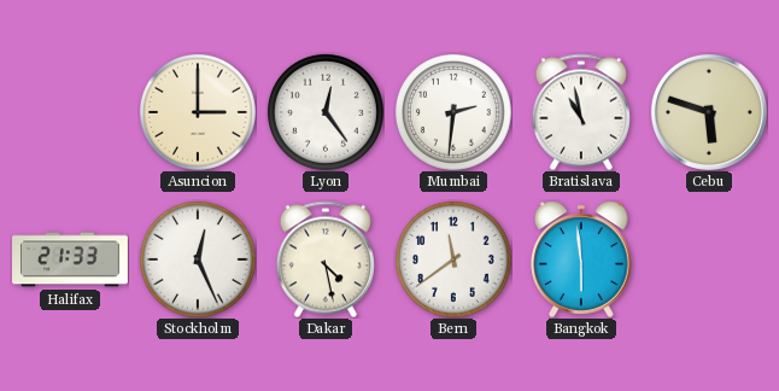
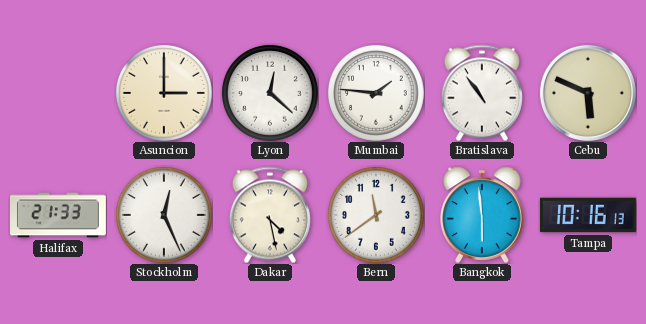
Lyon: 12:24 -> 12:22
Mumbai: 2:31 -> 1:46
Bratislava: 10:58 -> 10:54
Cebu: 5:48 -> 5:49
Tampa: none -> 10:16
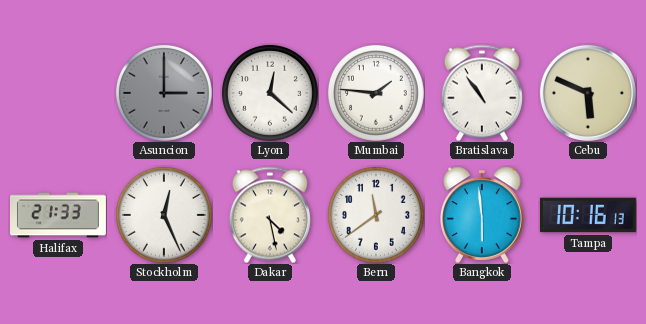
Asuncion dial: cream -> grey
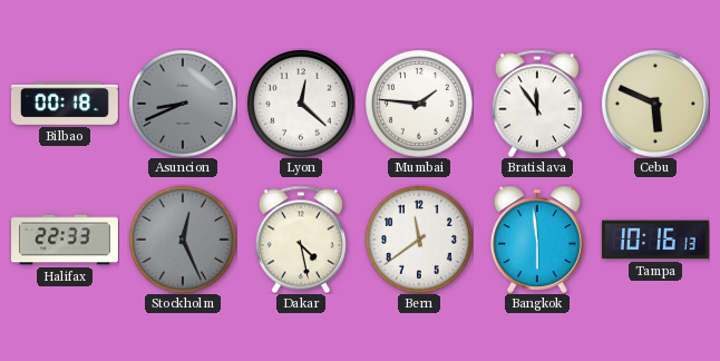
Bilbao: none -> 00:18
Asuncion: 3:00 -> 8:41
Bratislava: 10:54 -> 11:54
Halifax: 21:33 -> 22:33
Stockholm dial: white -> grey
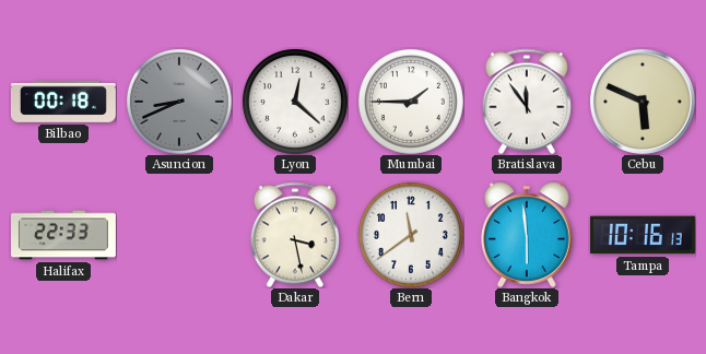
Mumbai: 1:46 -> 1:45
Stockholm: 12:26 -> none
Dakar: 4:28 -> 3:28
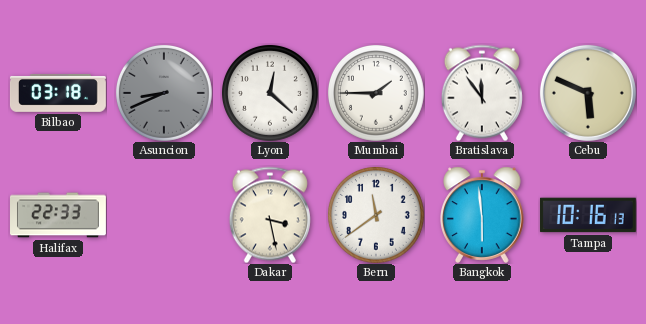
Bilbao: 00:18 -> 03:18
